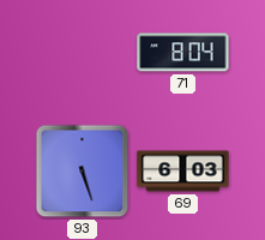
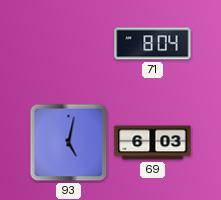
93: 5:27 -> 5:02
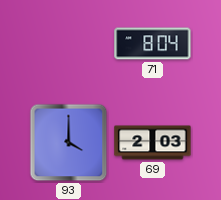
93: 5:02 -> 4:00
69: 6:03 -> 2:03
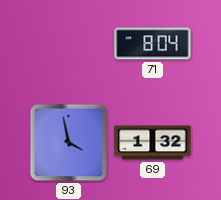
93: 4:00 -> 3:58
69: 2:03 -> 1:32
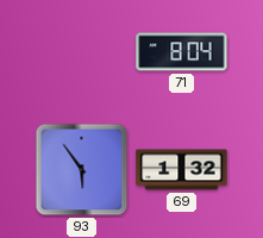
93: 3:58 -> 5:54
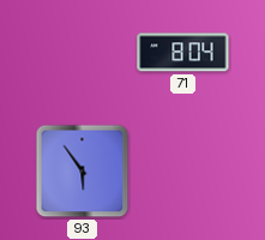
69: 1:32 -> none
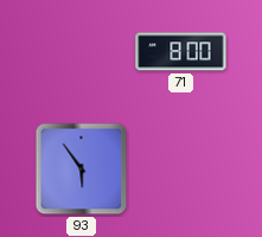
71: 8:04 -> 8:00
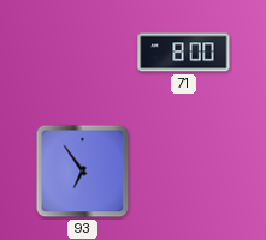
93: 5:54 -> 6:54
